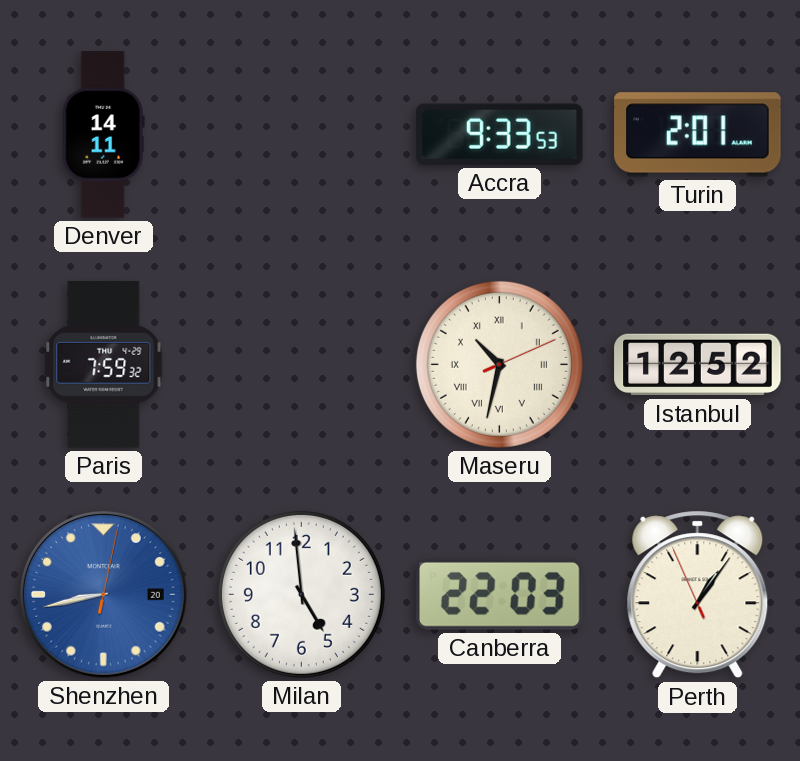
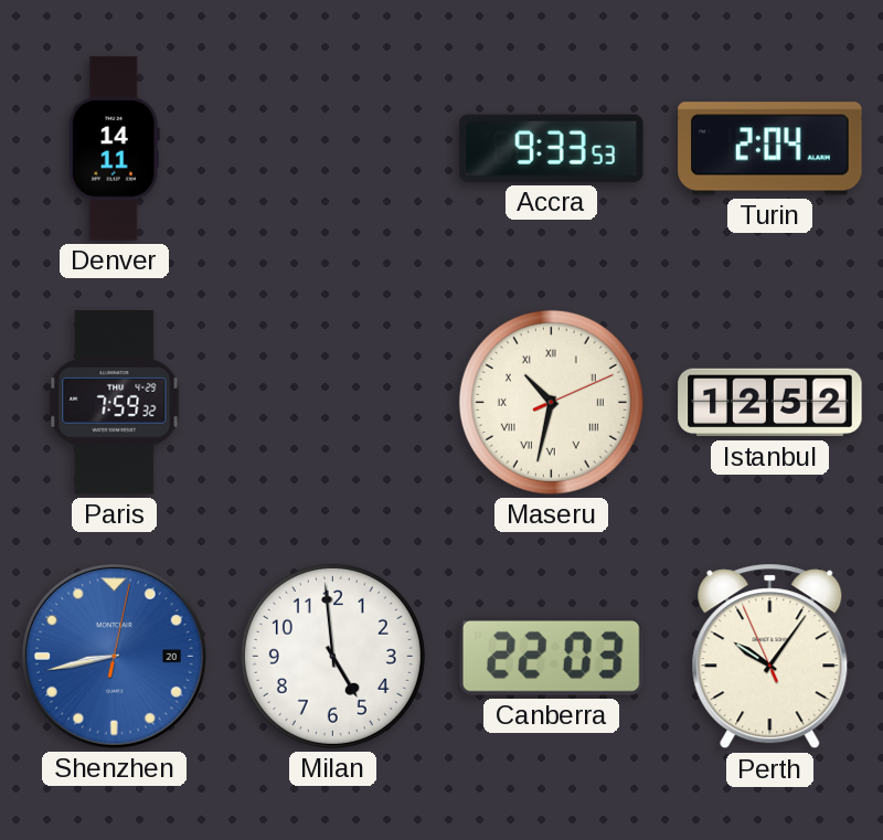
Turin: 2:01 -> 2:04
Perth: 1:05 -> 10:05
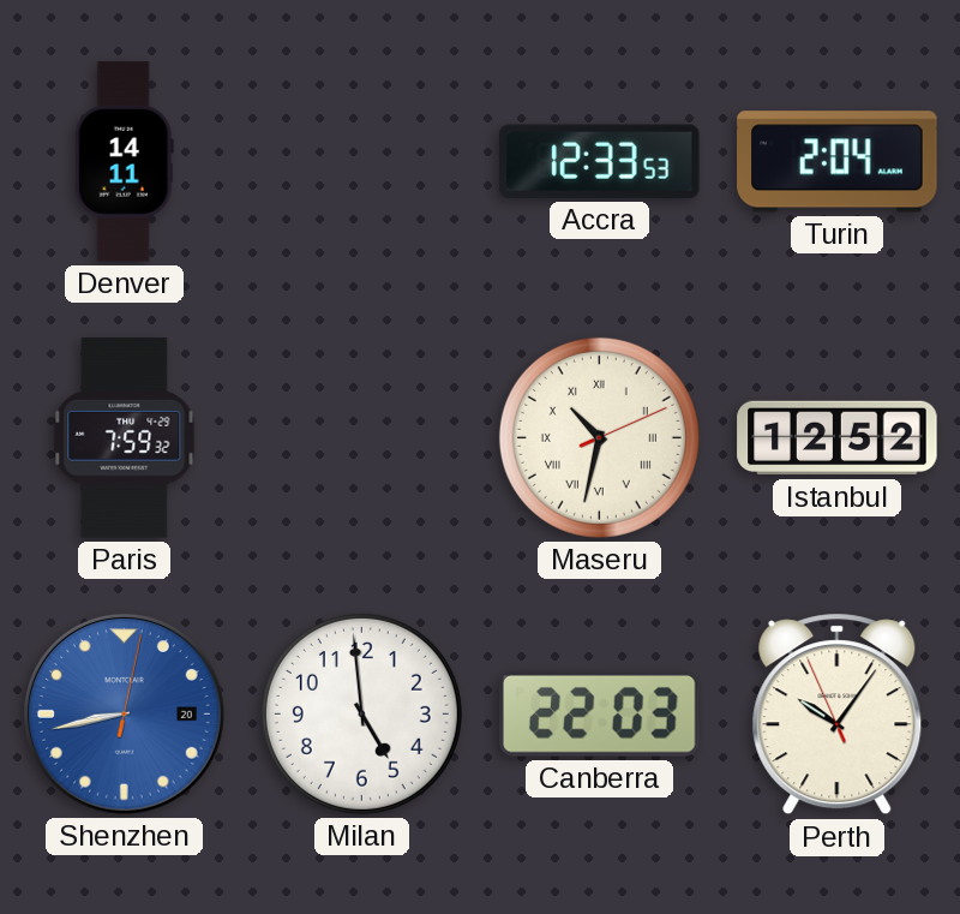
Accra: 9:33 -> 12:33
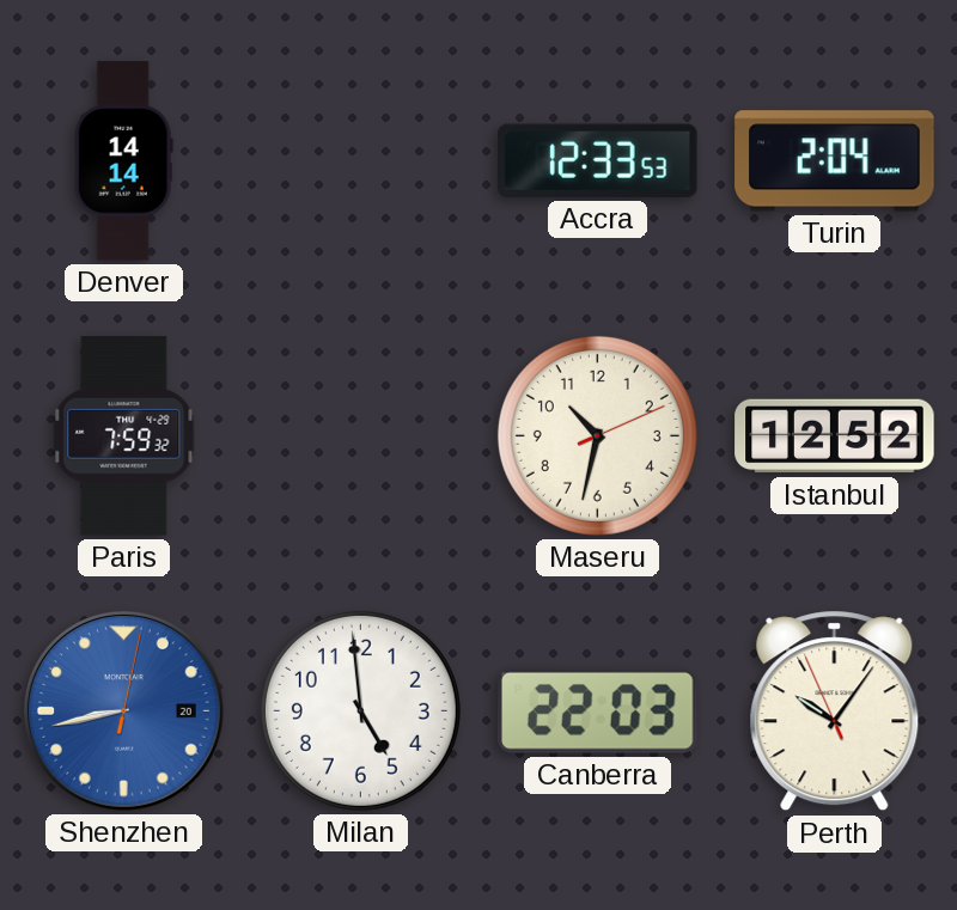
Denver: 14:11 -> 14:14
Maseru numerals: Roman -> Arabic
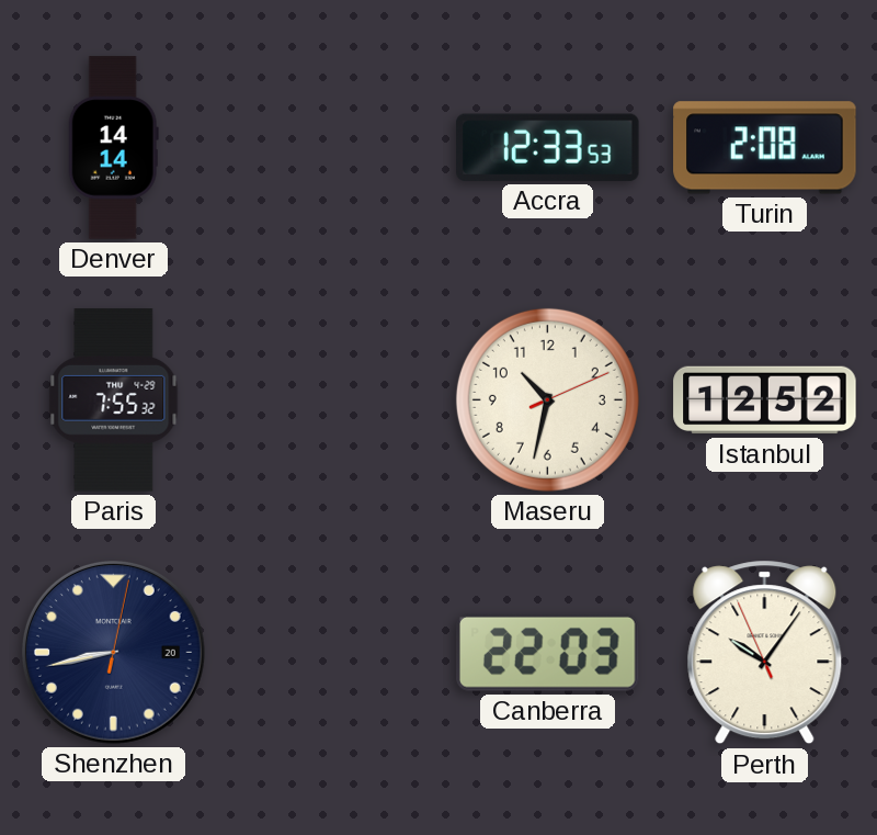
Turin: 2:04 -> 2:08
Paris: 7:59 -> 7:55
Shenzhen dial: blue -> navy
Milan: 4:59 -> none
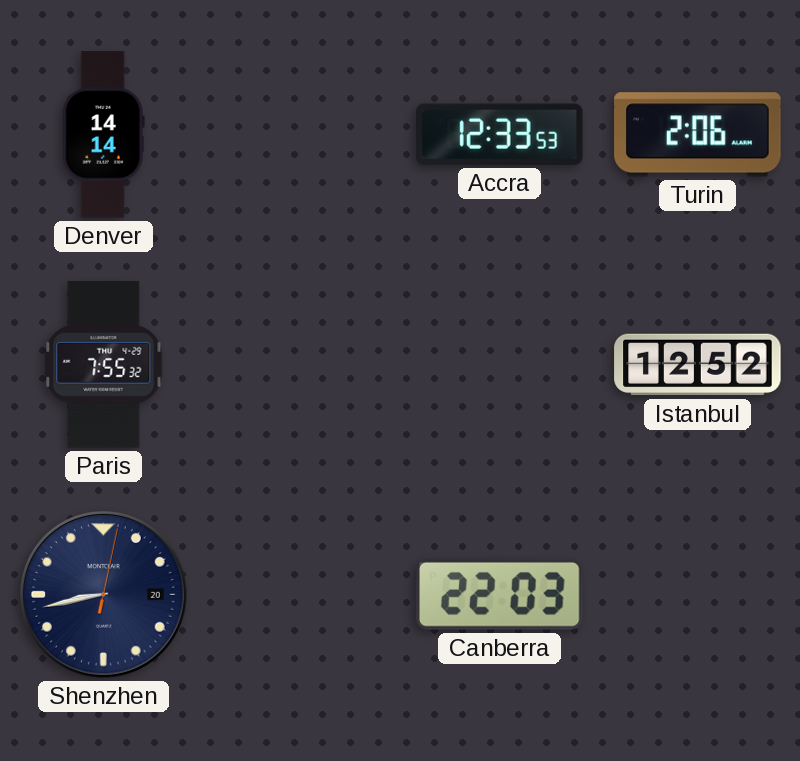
Turin: 2:08 -> 2:06
Maseru: 10:32 -> none
Perth: 10:05 -> none
